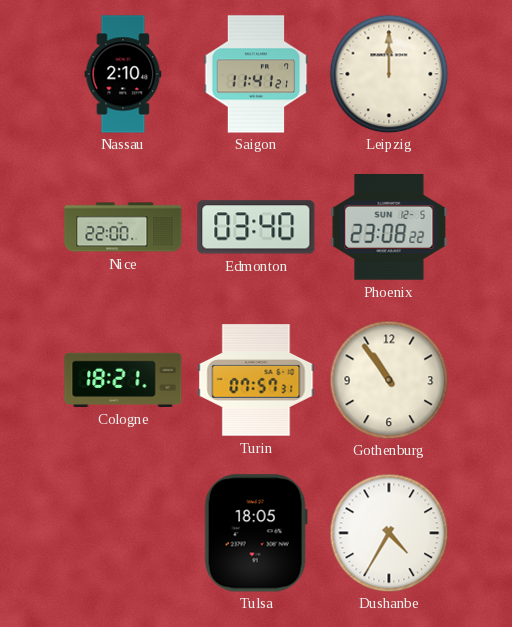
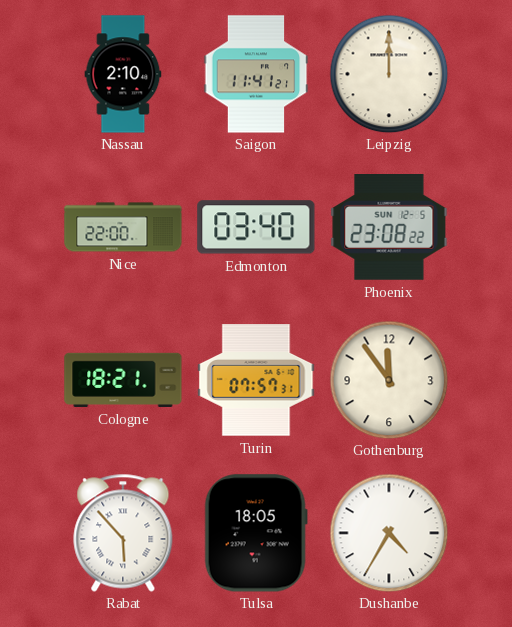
Gothenburg: 10:54 -> 11:54
Rabat: none -> 5:53
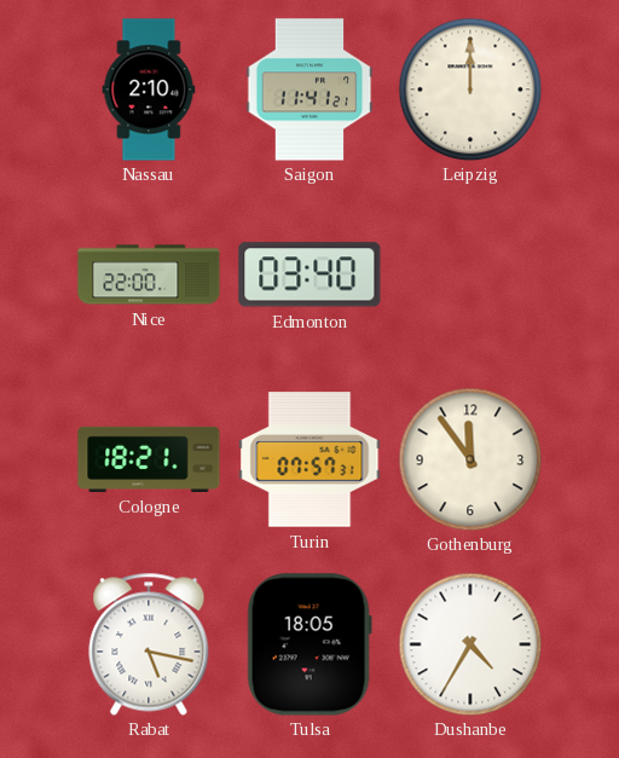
Phoenix: 23:08 -> none
Rabat: 5:53 -> 5:17
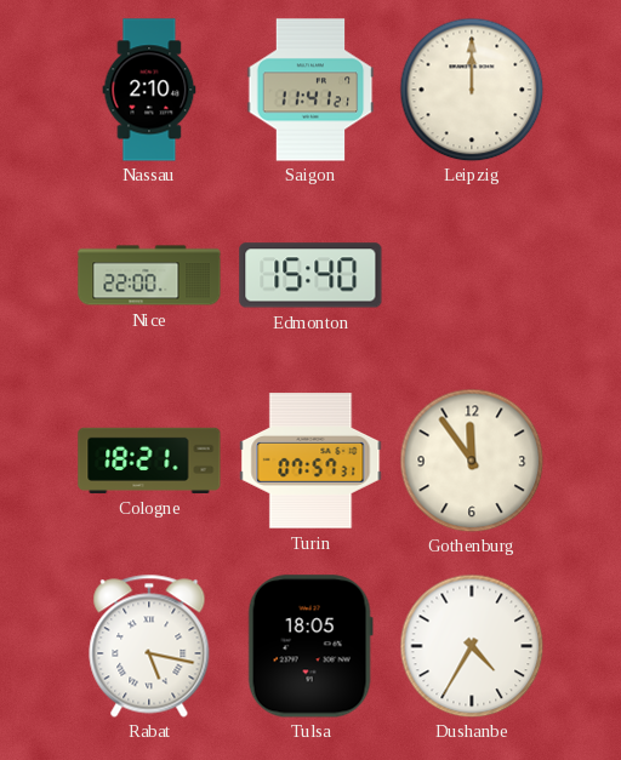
Edmonton: 03:40 -> 15:40
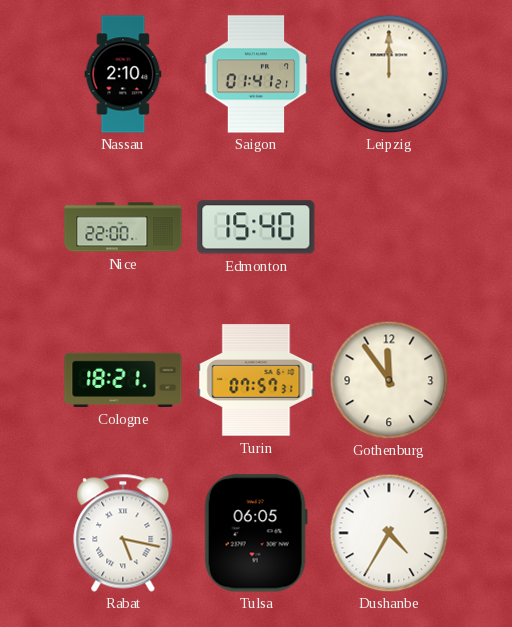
Saigon: 11:41 -> 01:41
Tulsa: 18:05 -> 06:05
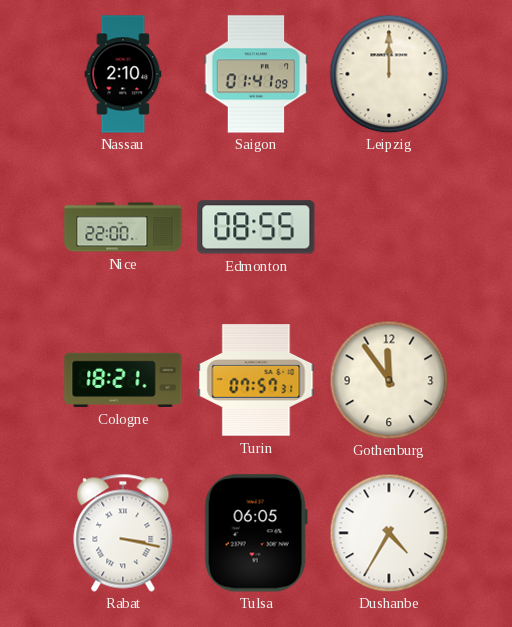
Saigon: 01:41:21 -> 01:41:09
Edmonton: 15:40 -> 08:55
Rabat: 5:17 -> 3:17
